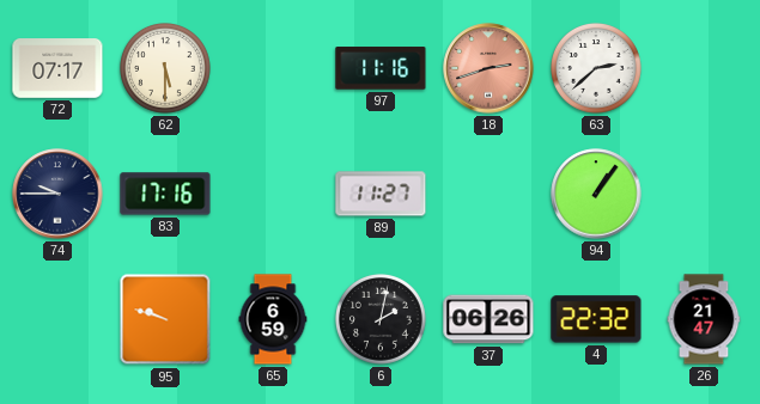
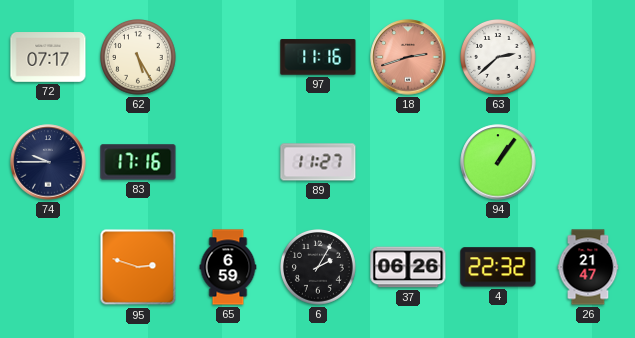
62: 5:30 -> 5:25
95: 9:48 -> 2:48
6: 2:02 -> 2:05
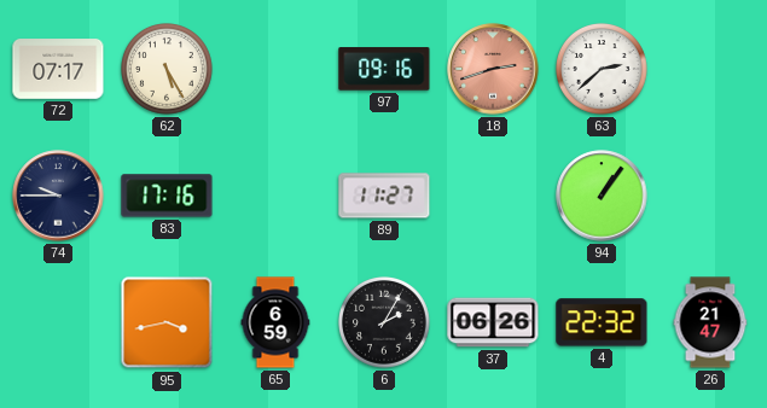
97: 11:16 -> 09:16
95: 2:48 -> 3:43
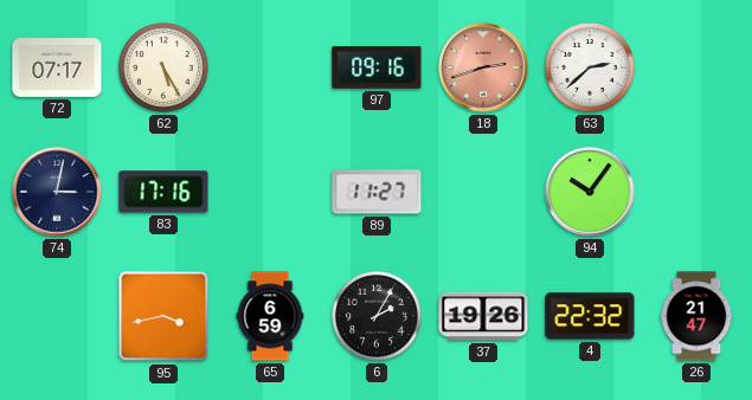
74: 9:45 -> 3:02
94: 1:06 -> 10:06
37: 06:26 -> 19:26
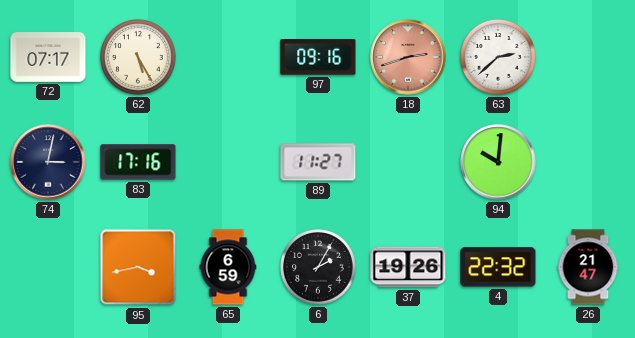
94: 10:06 -> 10:01
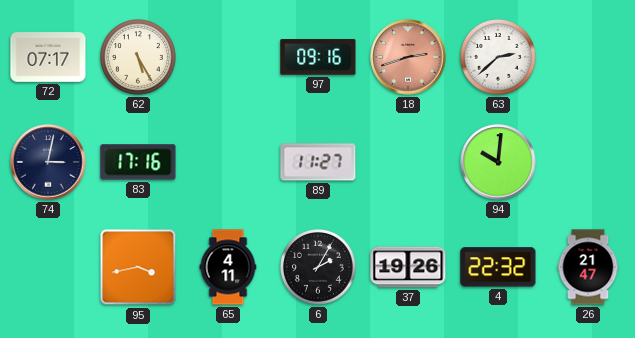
65: 6:59 -> 4:11
